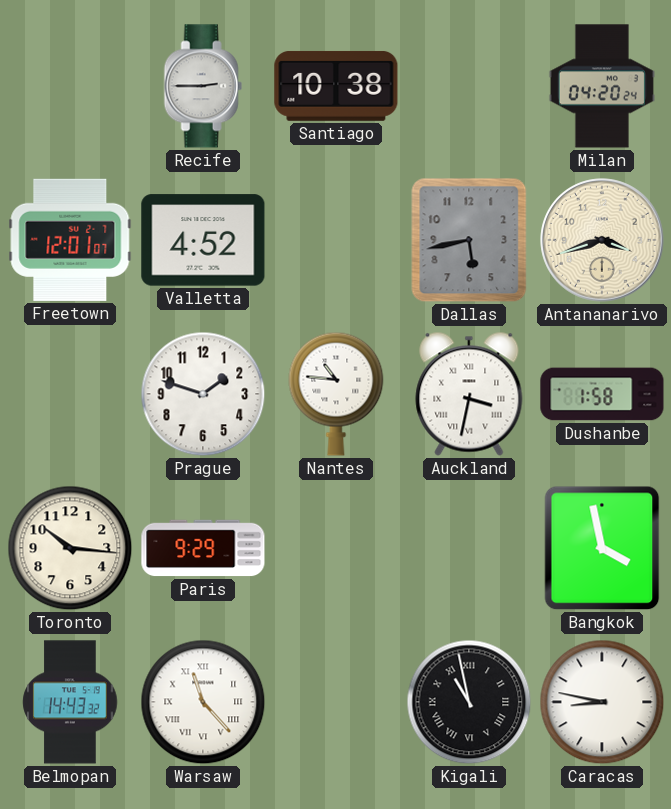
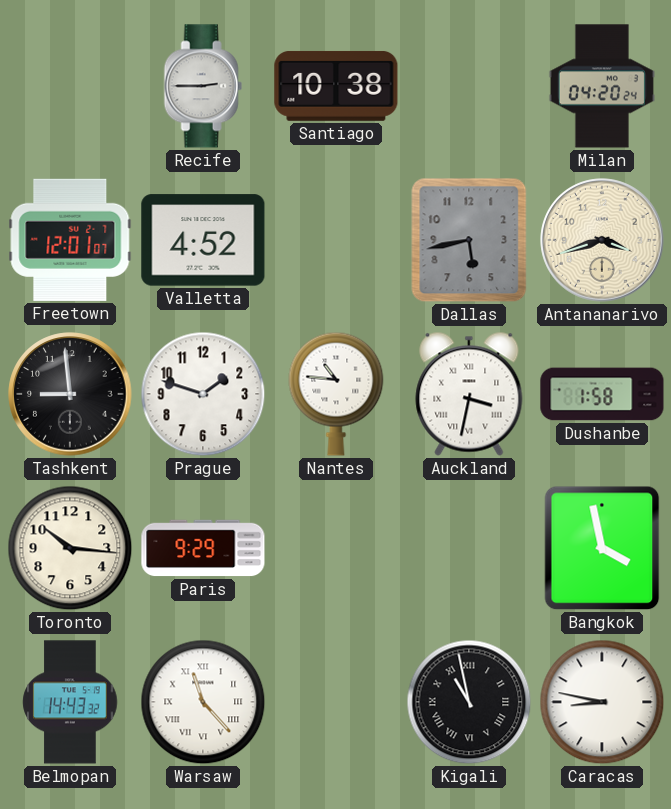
Tashkent: none -> 8:59
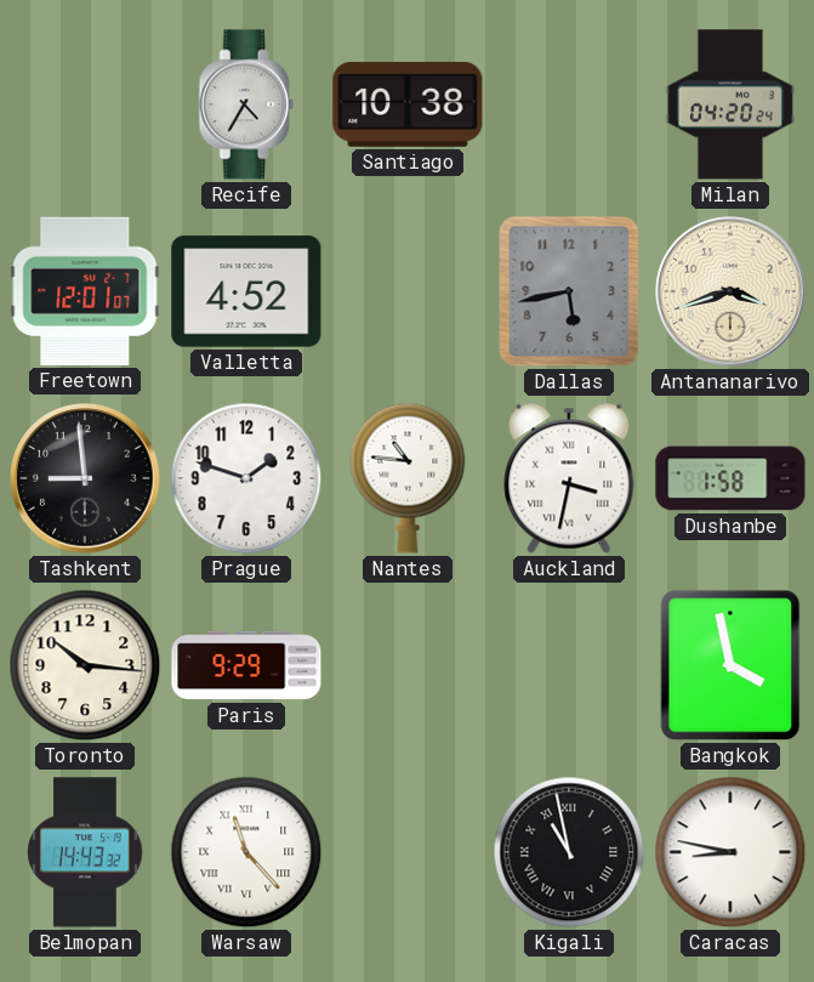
Recife: 2:45 -> 4:35
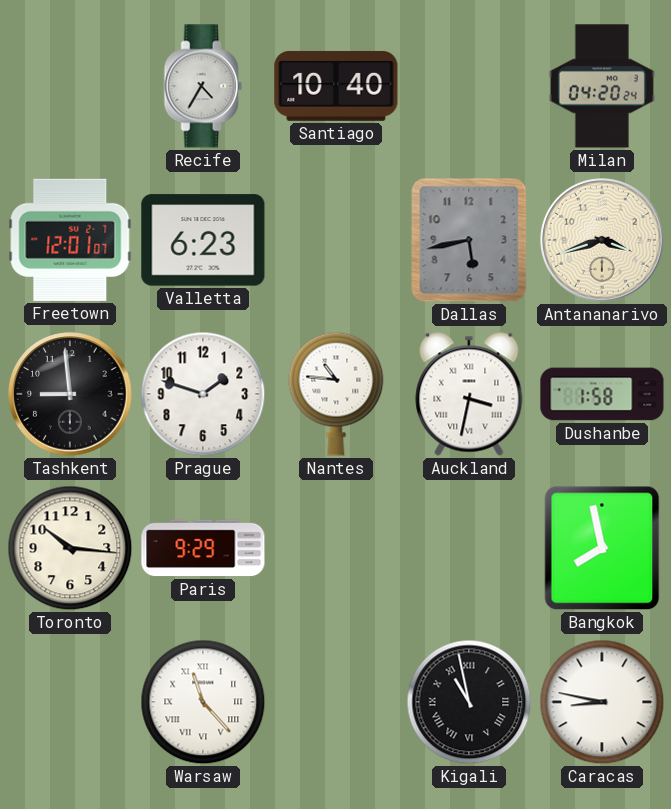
Santiago: 10:38 -> 10:40
Valletta: 4:52 -> 6:23
Bangkok: 3:58 -> 7:58
Belmopan: 14:43 -> none
